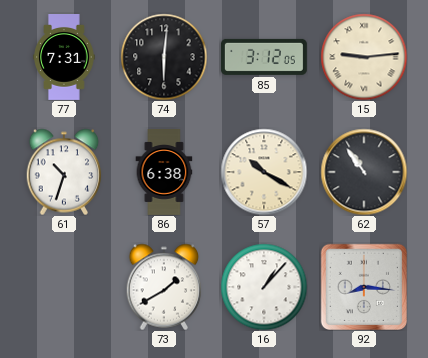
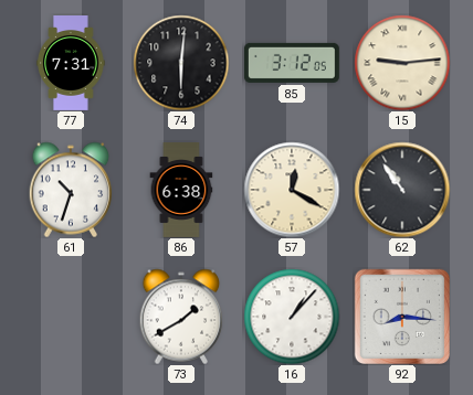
57: 10:20 -> 12:20
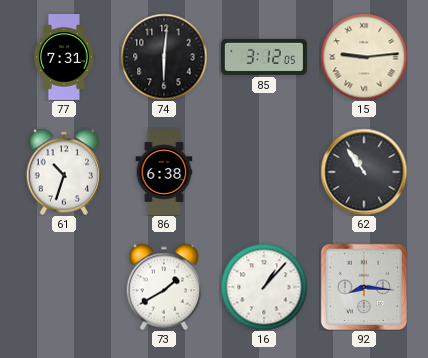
57: 12:20 -> none
